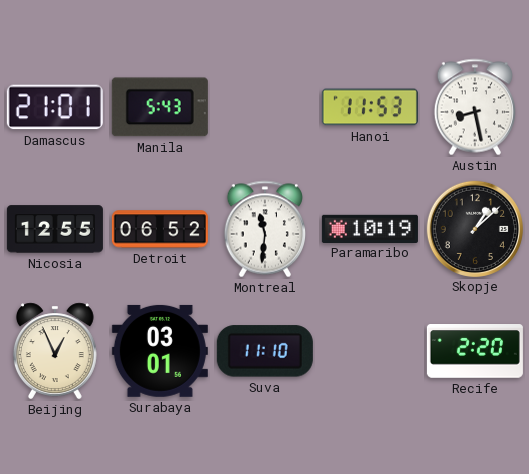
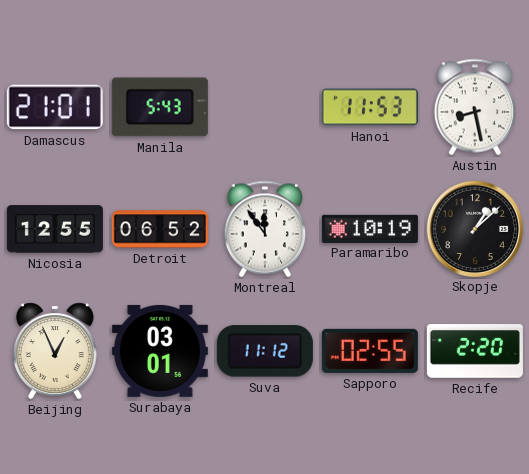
Montreal: 11:31 -> 11:54
Suva: 11:10 -> 11:12
Sapporo: none -> 02:55
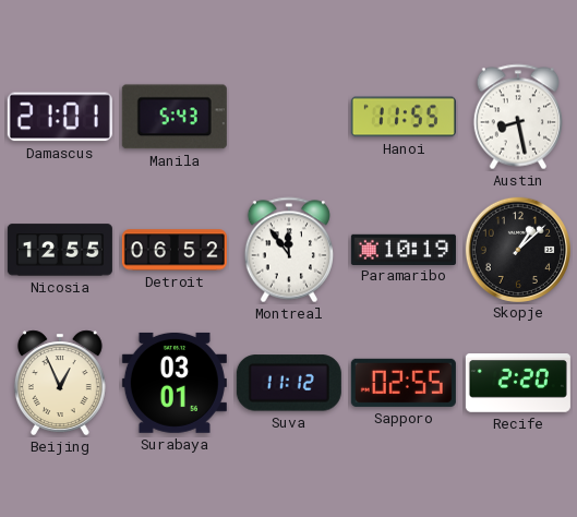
Hanoi: 11:53 -> 11:55
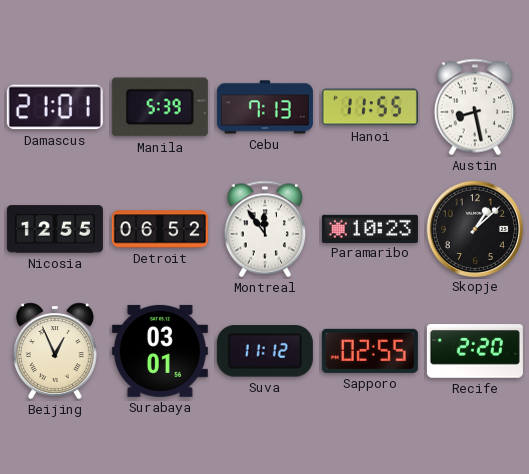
Manila: 5:43 -> 5:39
Cebu: none -> 7:13
Paramaribo: 10:19 -> 10:23
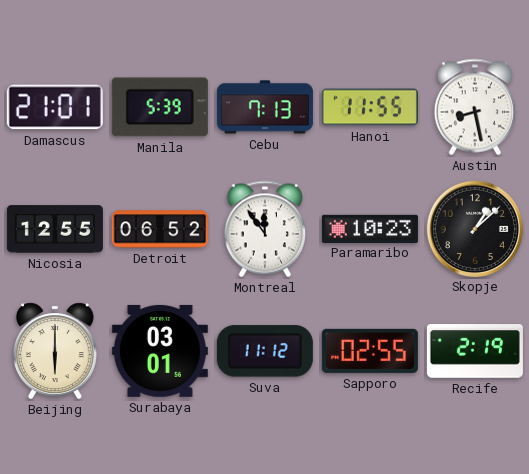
Beijing: 12:56 -> 6:00
Recife: 2:20 -> 2:19
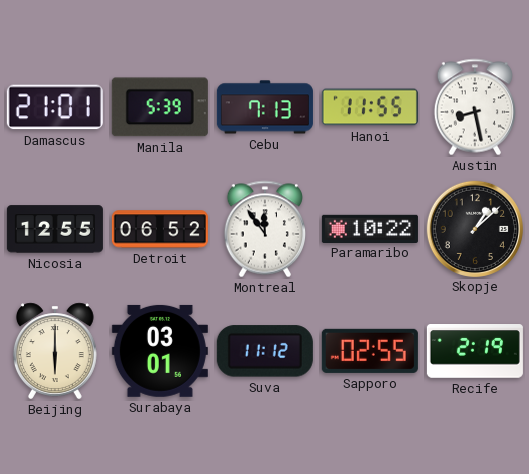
Paramaribo: 10:23 -> 10:22
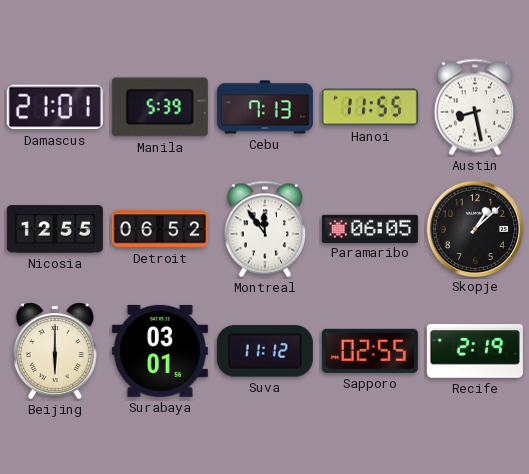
Paramaribo: 10:22 -> 06:05
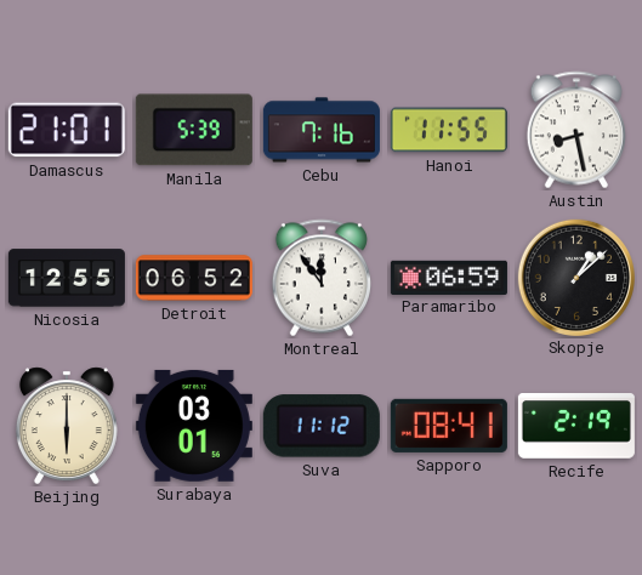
Cebu: 7:13 -> 7:16
Paramaribo: 06:05 -> 06:59
Sapporo: 02:55 -> 08:41
